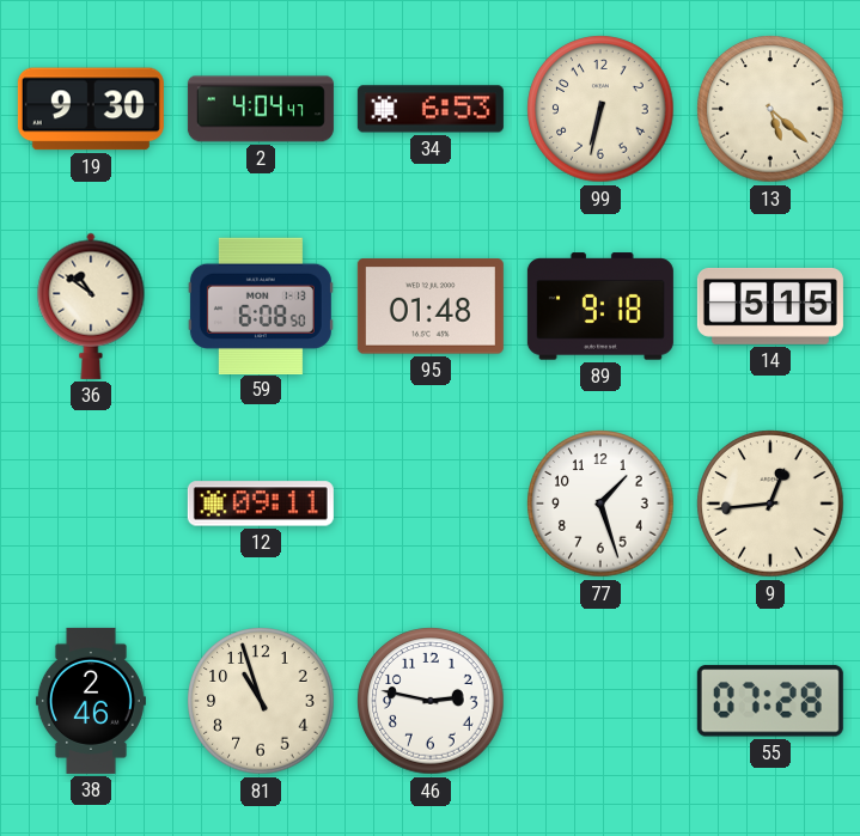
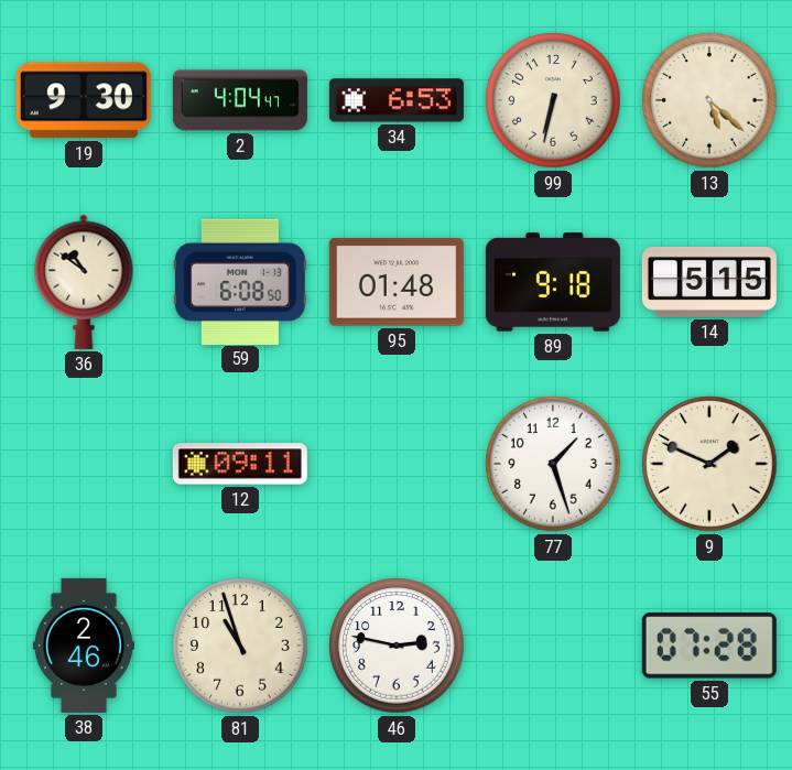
9: 12:44 -> 1:49
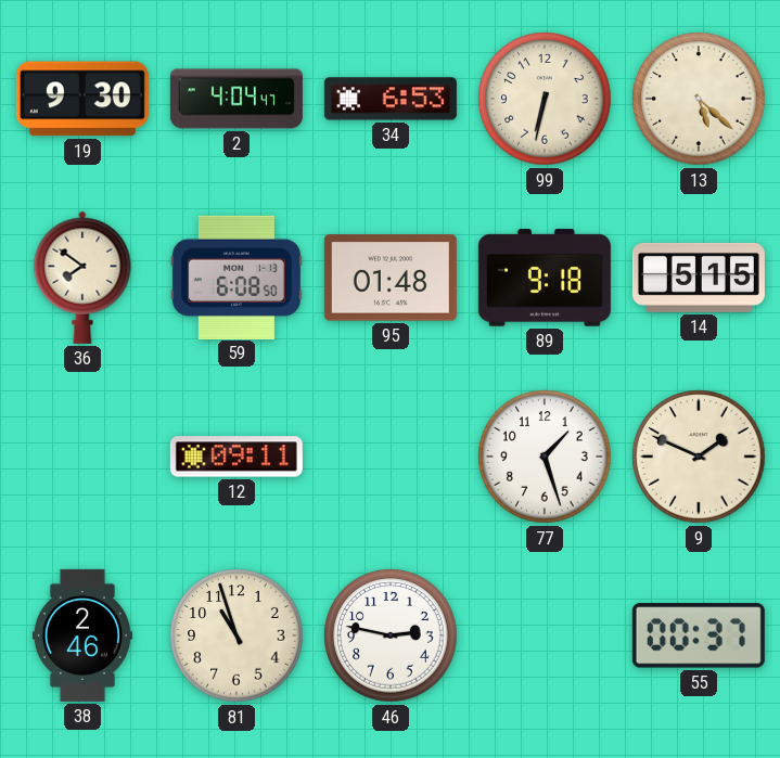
36: 10:51 -> 7:51
55: 07:28 -> 00:37
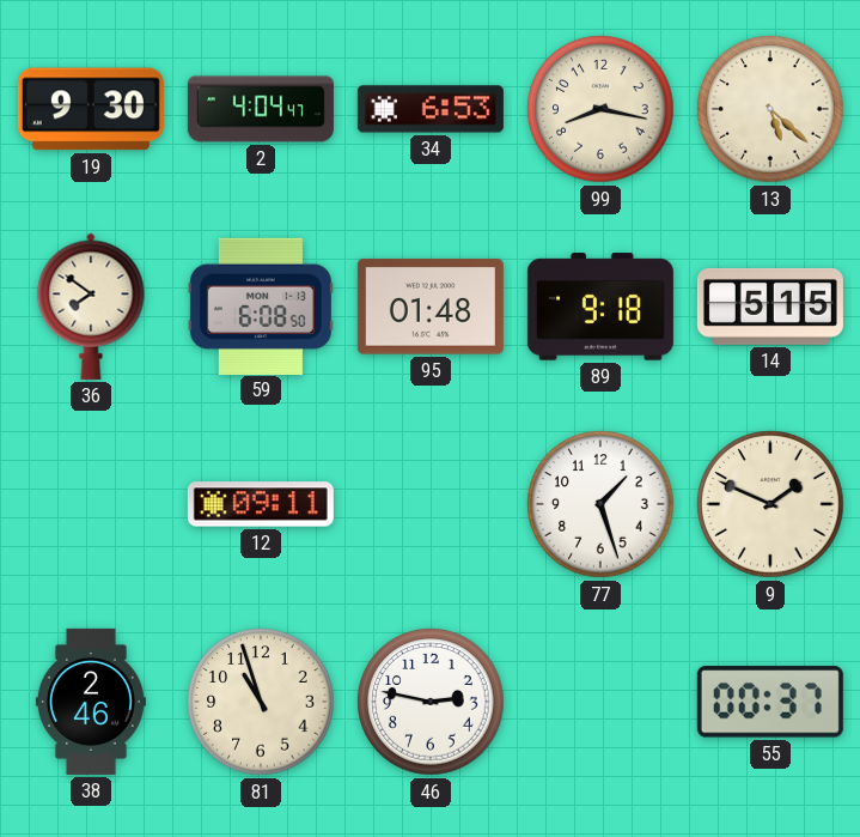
99: 6:32 -> 8:17
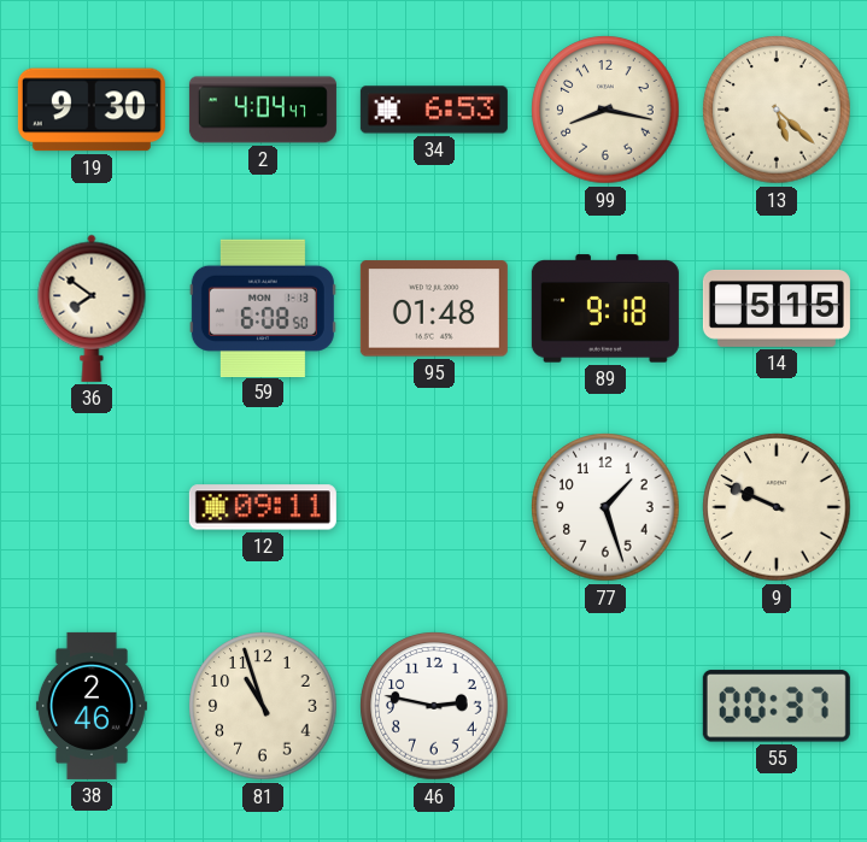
9: 1:49 -> 9:49
